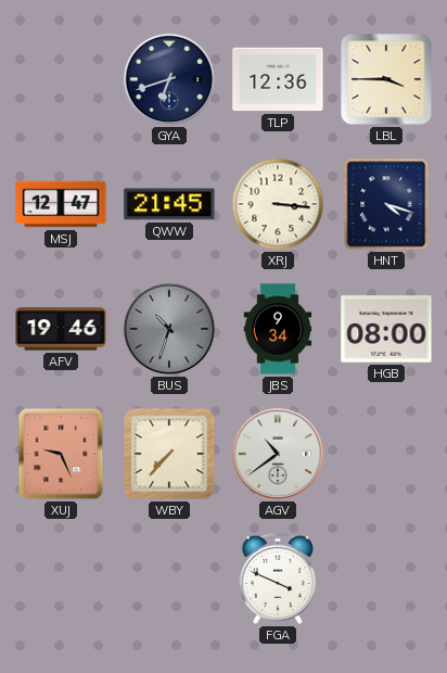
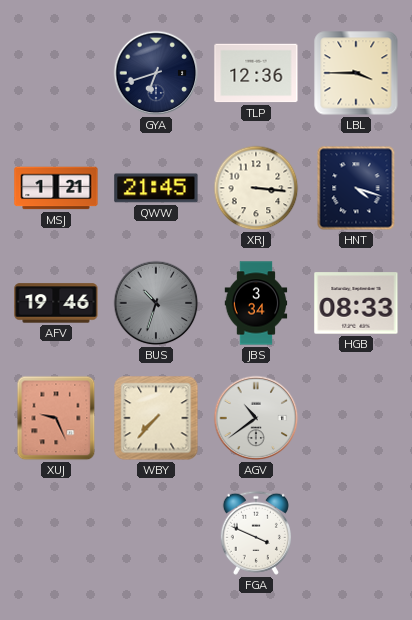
MSJ: 12:47 -> 1:21
JBS: 9:34 -> 3:34
HGB: 08:00 -> 08:33
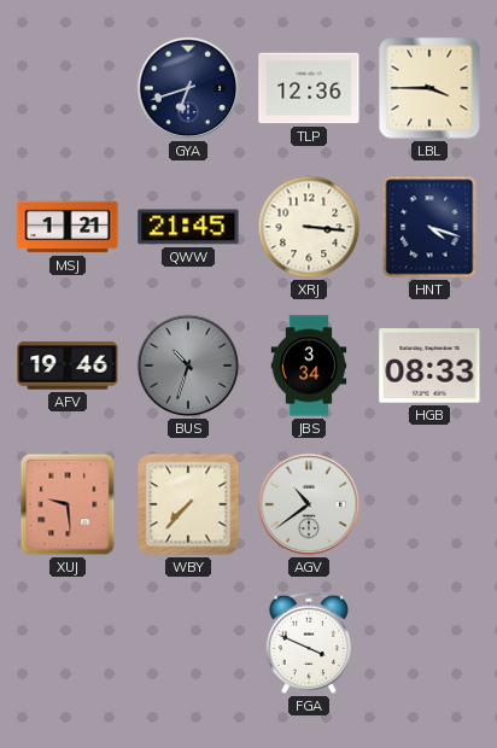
XUJ: 9:26 -> 9:29
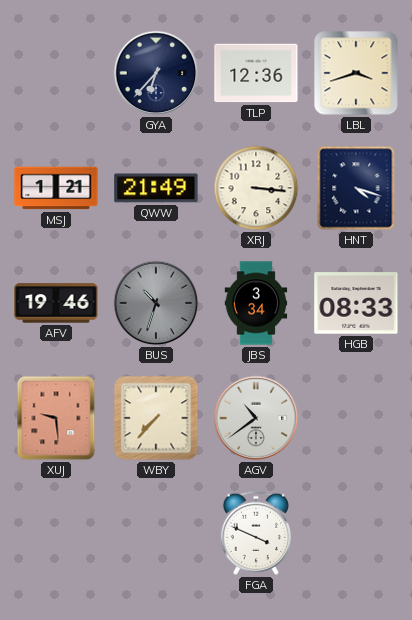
GYA: 6:42 -> 6:37
LBL: 3:45 -> 3:42
QWW: 21:45 -> 21:49
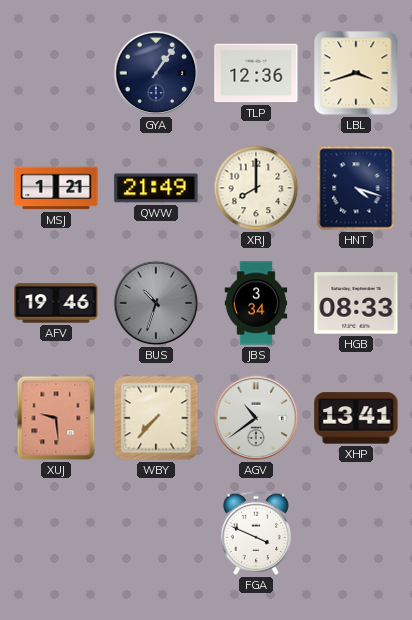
GYA: 6:37 -> 1:06
XRJ: 3:16 -> 8:00
XHP: none -> 13:41
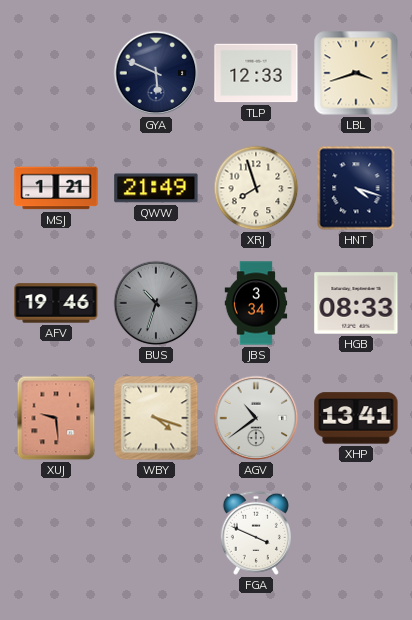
GYA: 1:06 -> 5:49
TLP: 12:36 -> 12:33
XRJ: 8:00 -> 7:57
WBY: 7:37 -> 4:18
